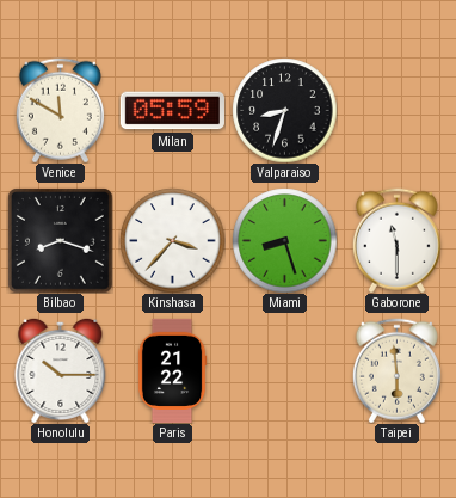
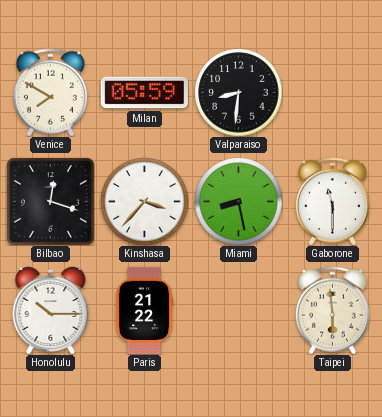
Venice: 11:50 -> 7:50
Valparaiso: 8:33 -> 8:31
Bilbao: 8:18 -> 12:18
Miami: 8:27 -> 8:28
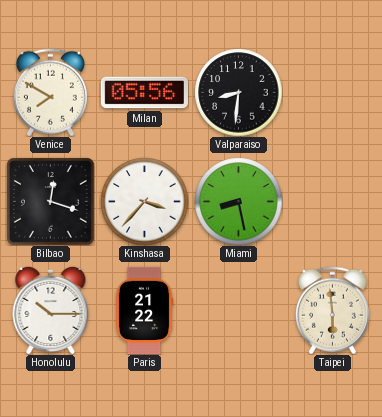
Milan: 05:59 -> 05:56
Gaborone: 11:30 -> none
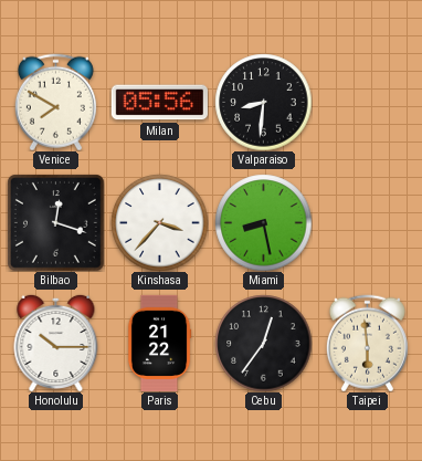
Cebu: none -> 12:36
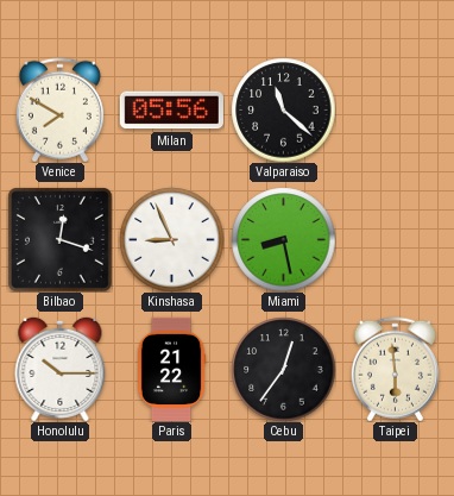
Valparaiso: 8:31 -> 11:22
Kinshasa: 3:37 -> 8:56
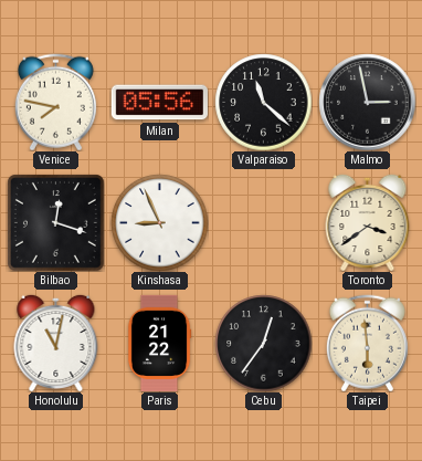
Venice: 7:50 -> 7:47
Malmo: none -> 2:58
Miami: 8:28 -> none
Toronto: none -> 3:39
Honolulu: 10:15 -> 11:02
